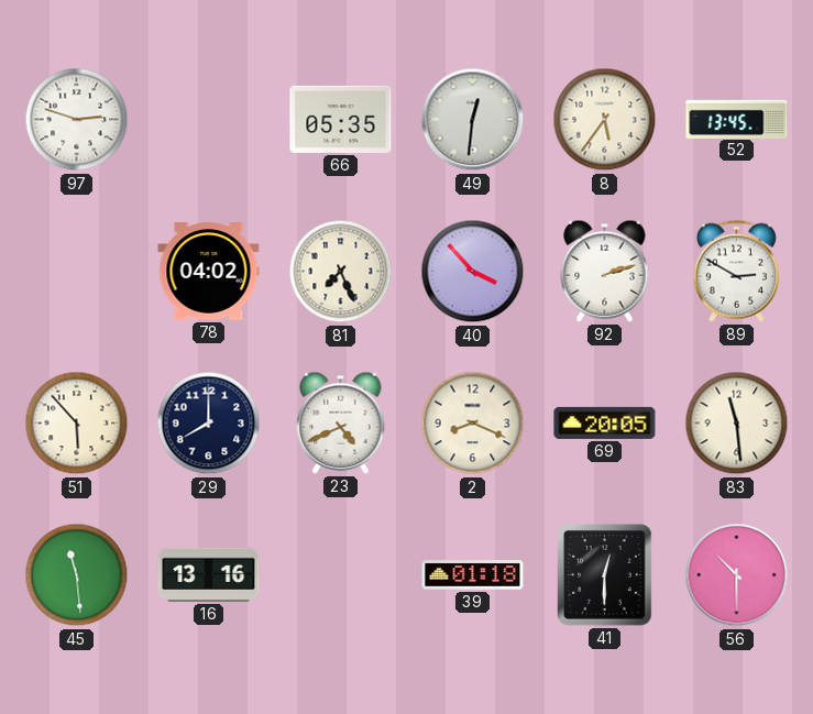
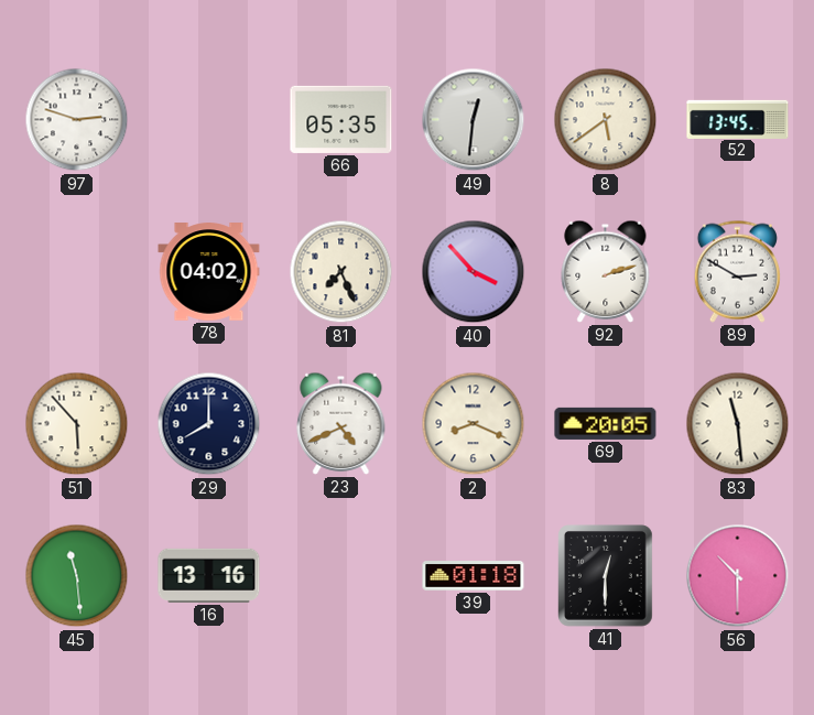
8: 5:36 -> 5:39
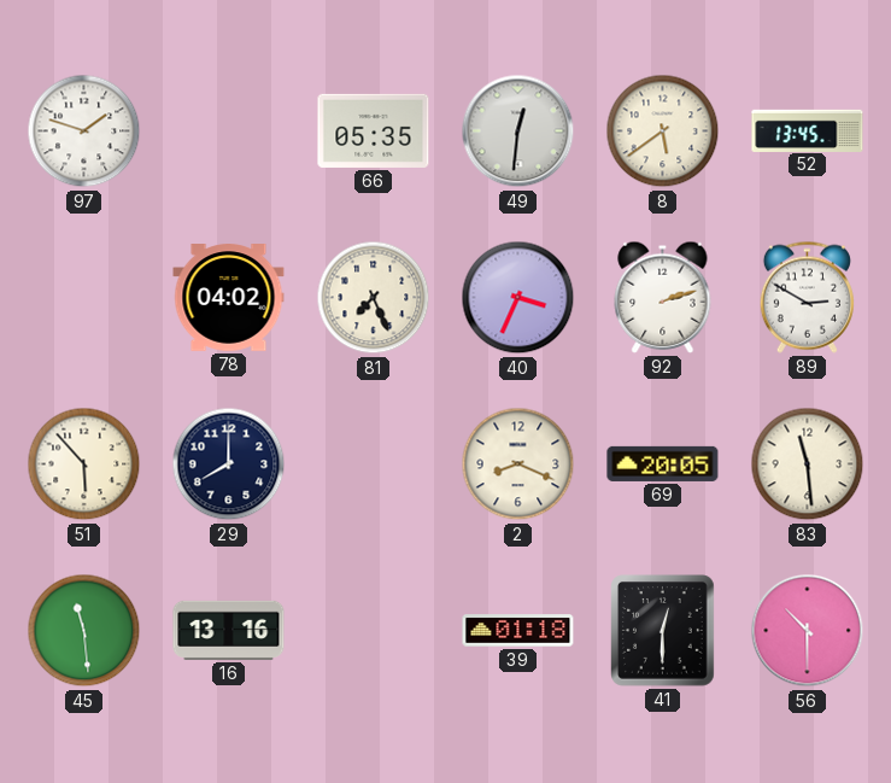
97: 2:48 -> 1:48
40: 3:53 -> 3:34
23: 4:41 -> none
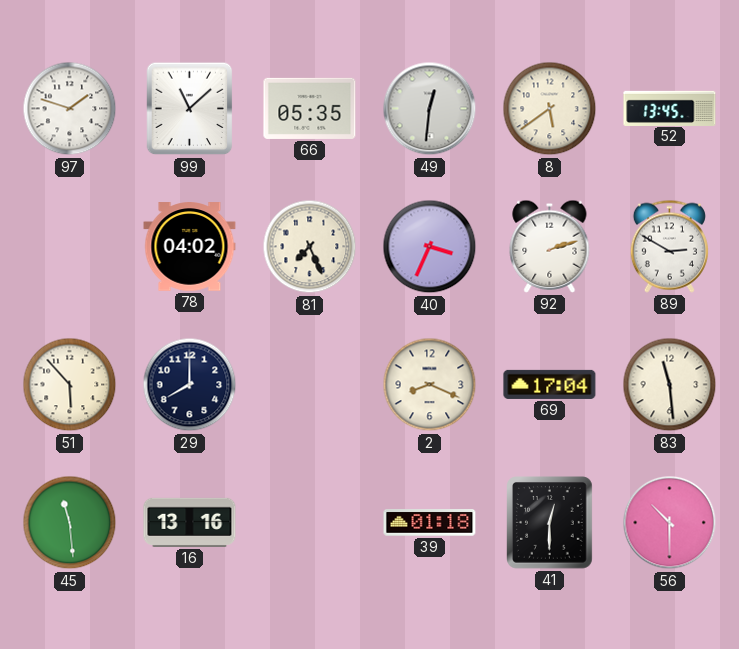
99: none -> 11:08
69: 20:05 -> 17:04
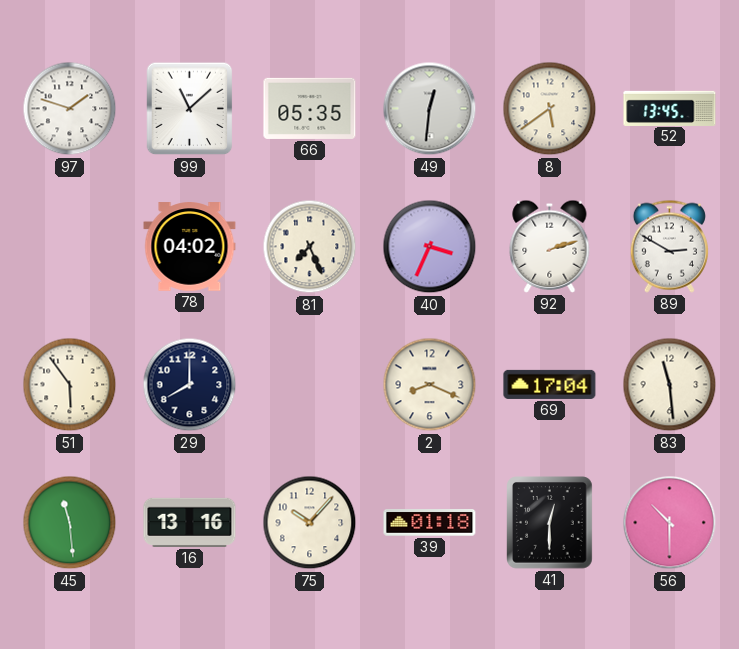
51: 5:53 -> 5:54
75: none -> 10:07
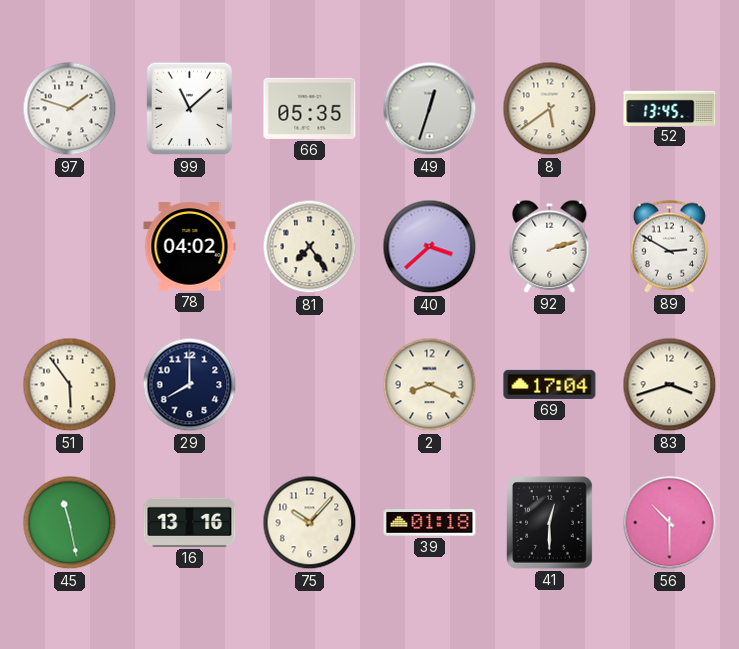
49: 12:31 -> 12:33
81: 7:26 -> 7:24
40: 3:34 -> 3:38
83: 11:29 -> 3:42
45: 11:29 -> 11:28
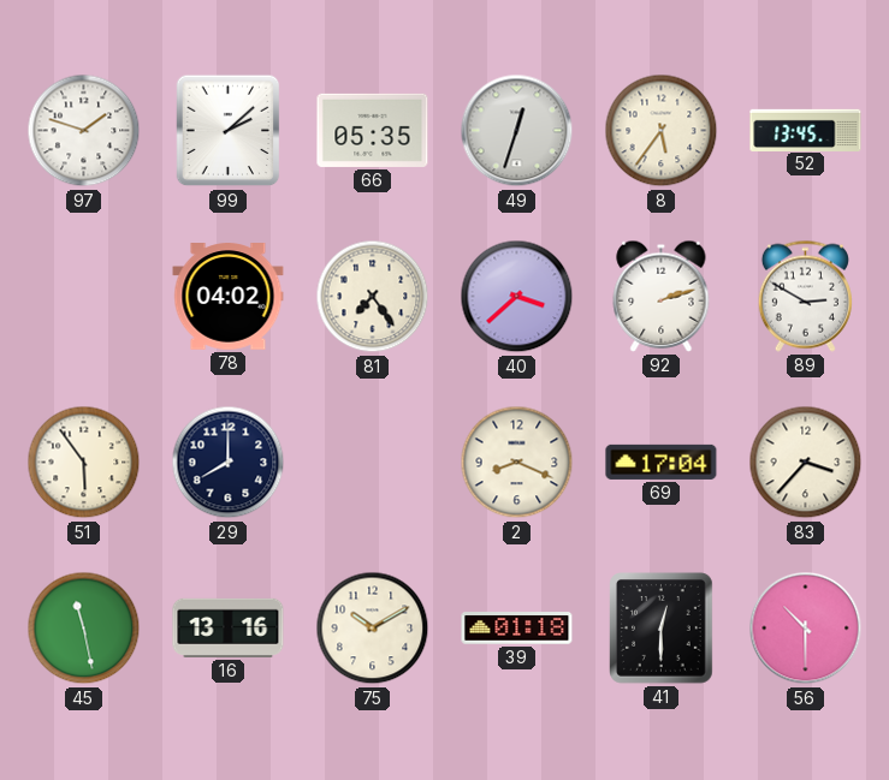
99: 11:08 -> 2:08
8: 5:39 -> 5:36
83: 3:42 -> 3:37
75: 10:07 -> 10:10
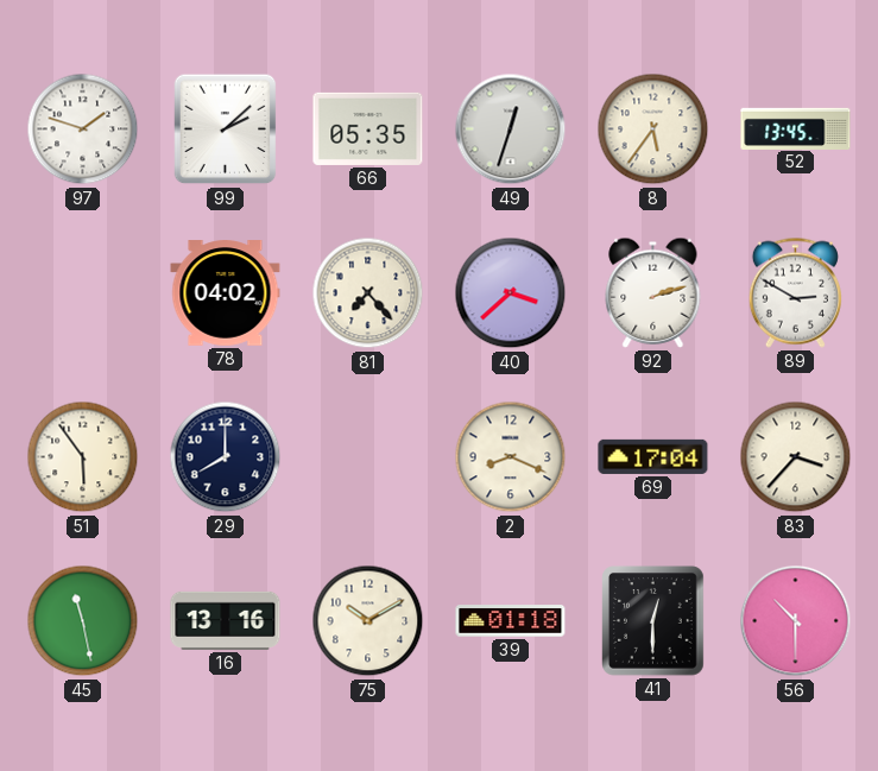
81: 7:24 -> 7:23
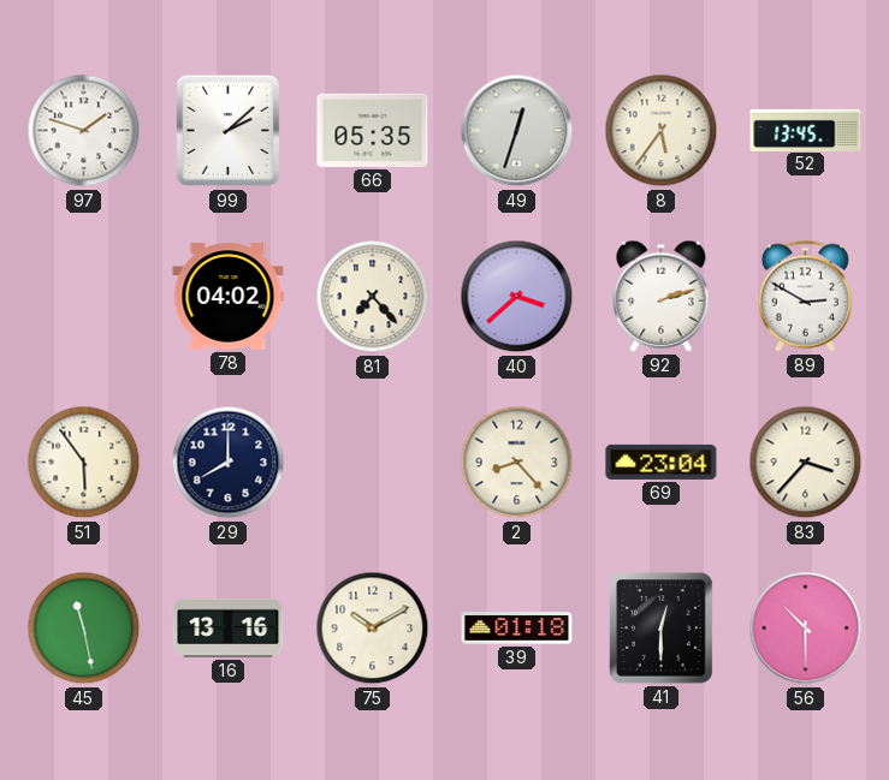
2: 8:19 -> 8:23
69: 17:04 -> 23:04
